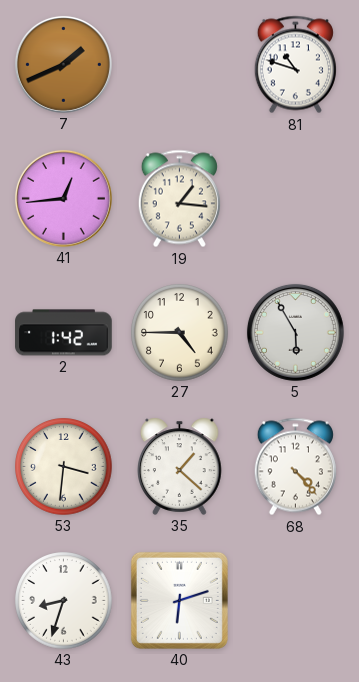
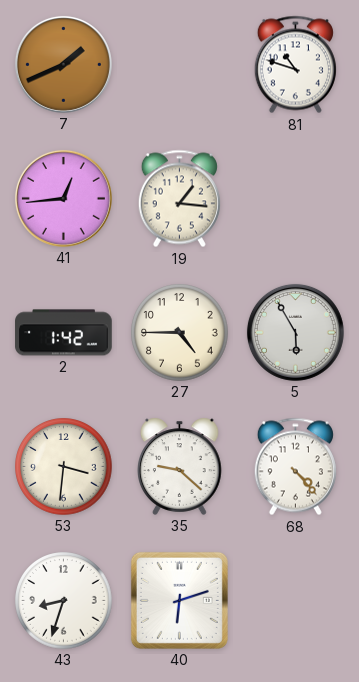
35: 1:22 -> 9:22
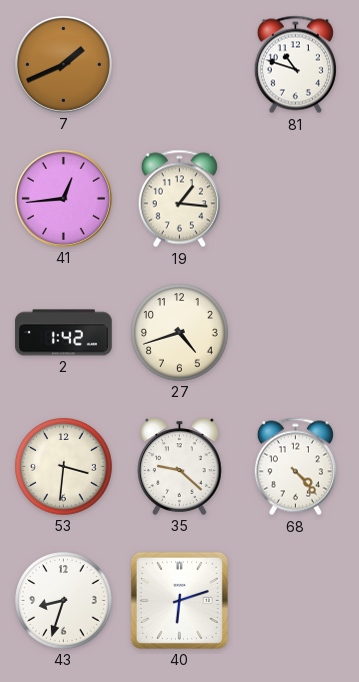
27: 4:45 -> 4:42
5: 5:55 -> none
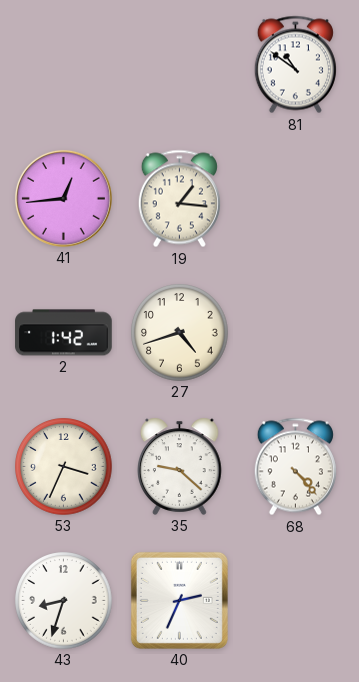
7: 1:41 -> none
81: 10:48 -> 10:51
53: 3:31 -> 3:34
40: 6:12 -> 2:34
